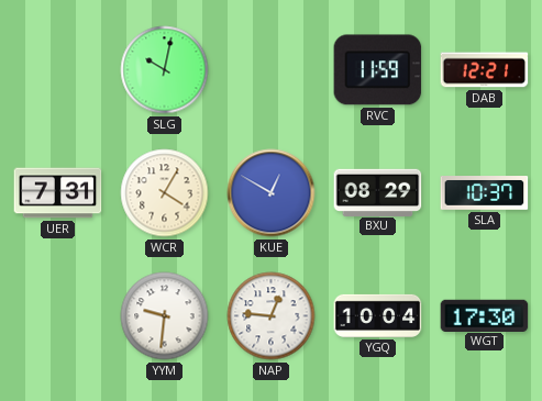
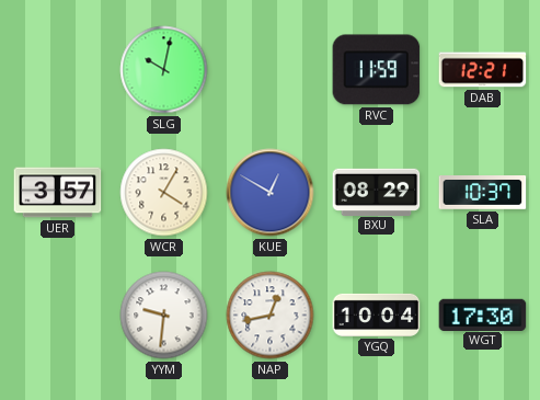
UER: 7:31 -> 3:57
NAP: 12:46 -> 12:43
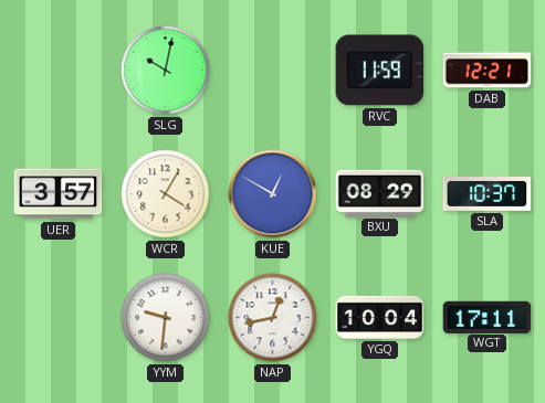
WGT: 17:30 -> 17:11
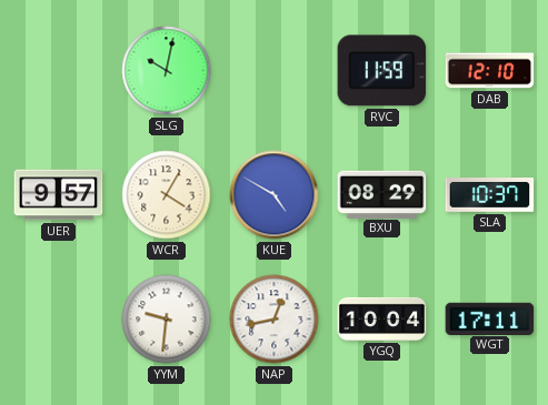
DAB: 12:21 -> 12:10
UER: 3:57 -> 9:57
KUE: 12:50 -> 4:50
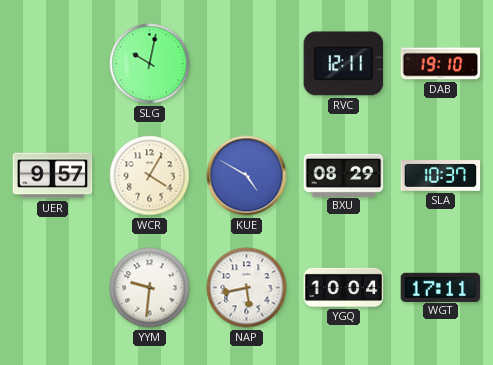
RVC: 11:59 -> 12:11
DAB: 12:10 -> 19:10
NAP: 12:43 -> 5:43
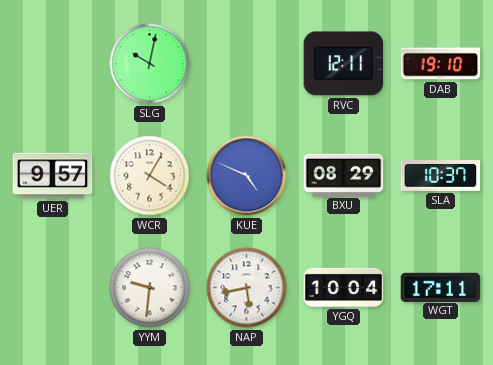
KUE: 4:50 -> 4:49
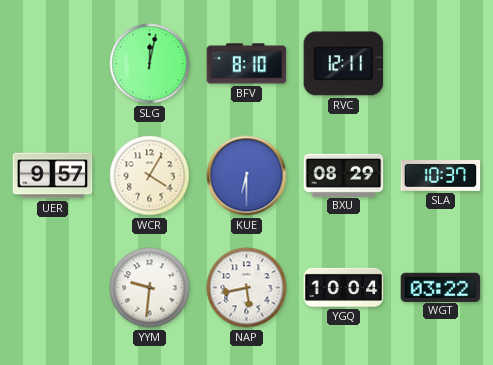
SLG: 10:02 -> 12:02
BFV: none -> 8:10
DAB: 19:10 -> none
KUE: 4:49 -> 6:30
WGT: 17:11 -> 03:22
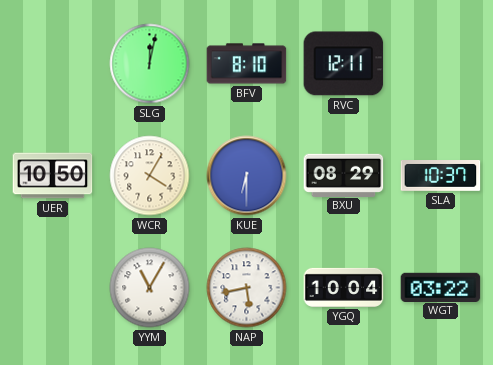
UER: 9:57 -> 10:50
YYM: 9:31 -> 11:05
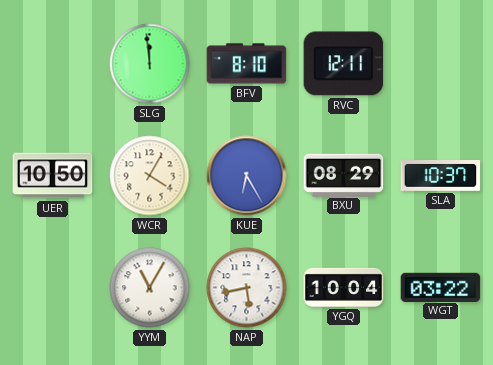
SLG: 12:02 -> 11:59
KUE: 6:30 -> 6:25
